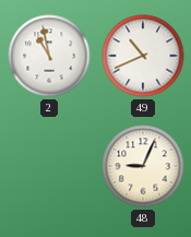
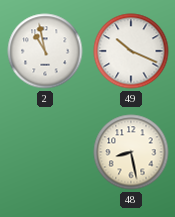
49: 10:41 -> 10:19
48: 9:04 -> 8:28
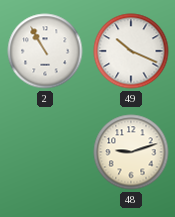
2: 10:58 -> 10:55
48: 8:28 -> 9:12
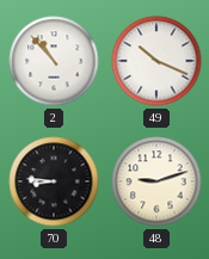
2: 10:55 -> 10:53
70: none -> 8:46
